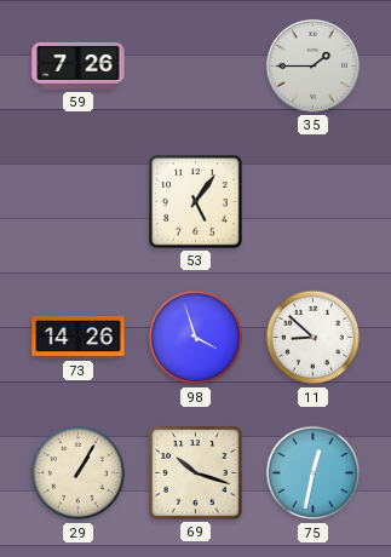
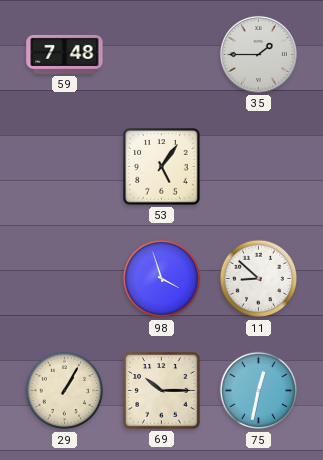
59: 7:26 -> 7:48
73: 14:26 -> none
69: 10:18 -> 10:15
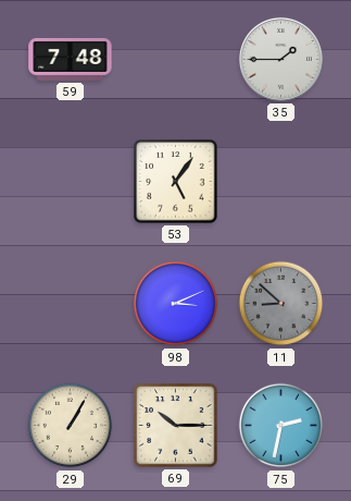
98: 3:57 -> 3:11
11 dial: white -> grey
75: 12:32 -> 2:32
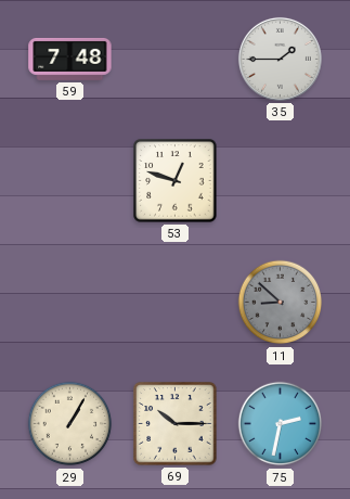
53: 5:06 -> 12:48
98: 3:11 -> none
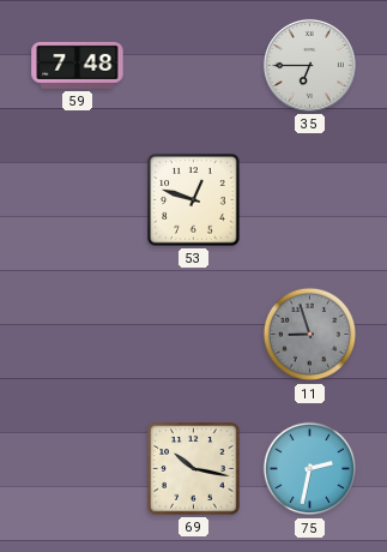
35: 1:45 -> 6:45
11: 8:52 -> 8:57
29: 1:05 -> none
69: 10:15 -> 10:17
